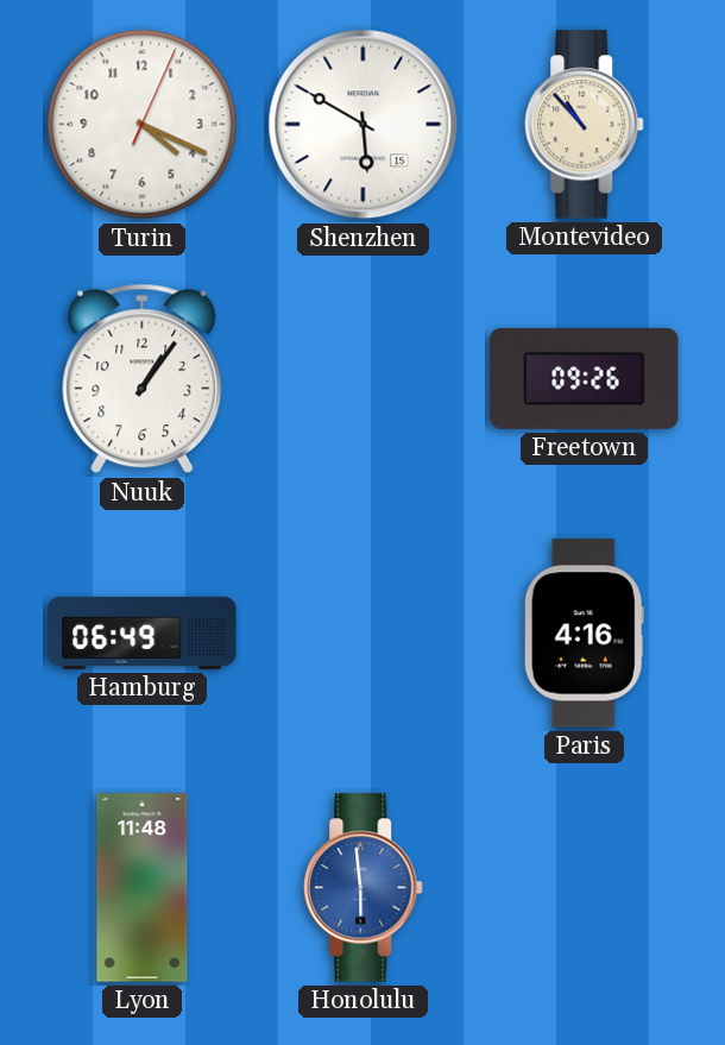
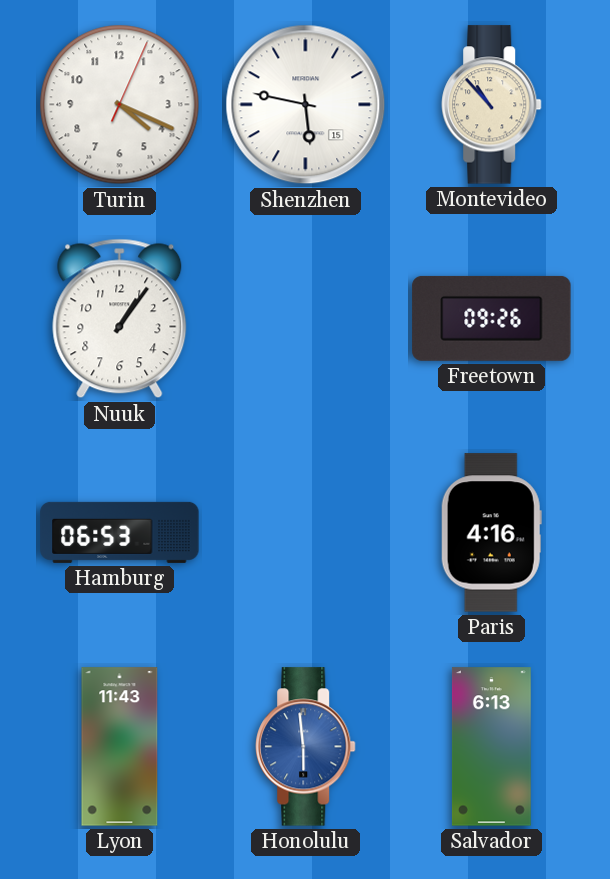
Shenzhen: 5:50 -> 5:47
Hamburg: 06:49 -> 06:53
Lyon: 11:48 -> 11:43
Salvador: none -> 6:13
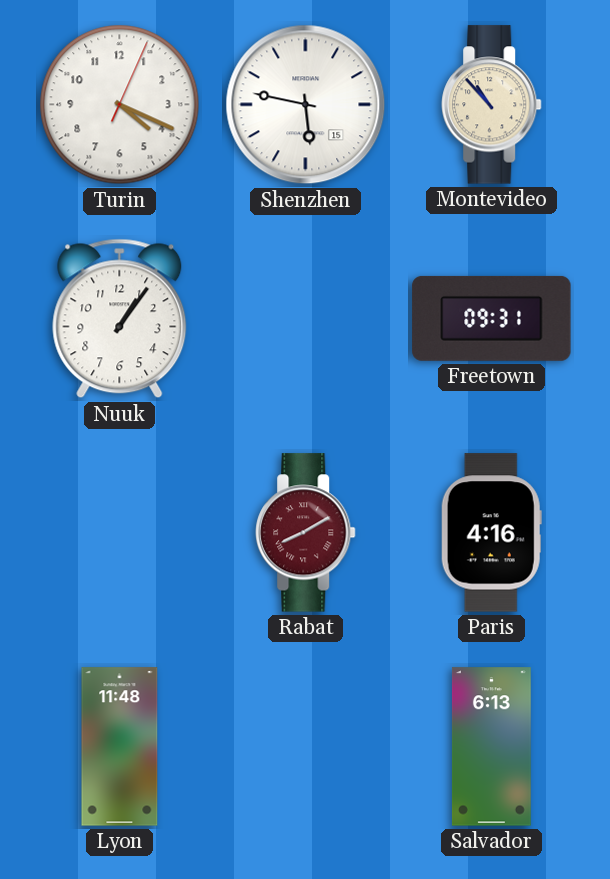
Freetown: 09:26 -> 09:31
Hamburg: 06:53 -> none
Rabat: none -> 8:10
Lyon: 11:43 -> 11:48
Honolulu: 5:59 -> none
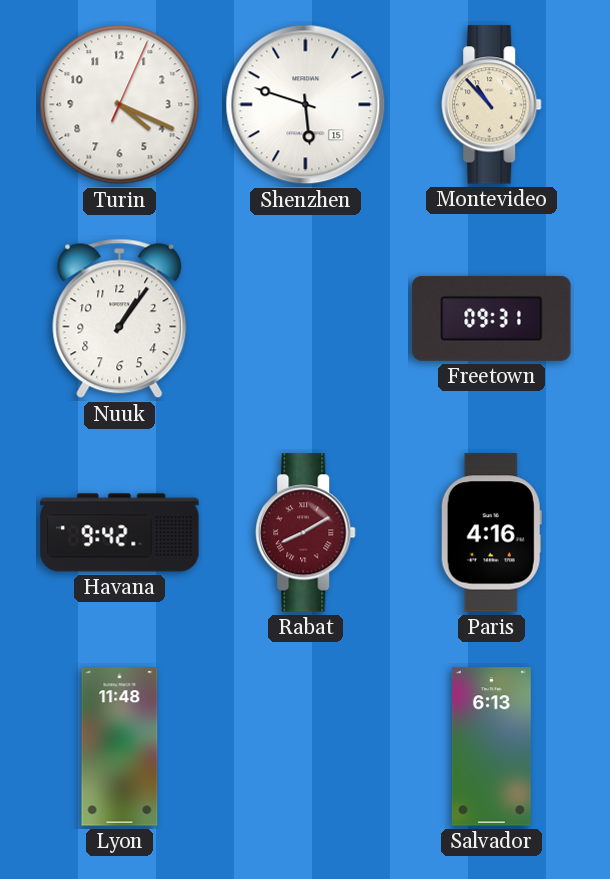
Shenzhen: 5:47 -> 5:48
Havana: none -> 9:42
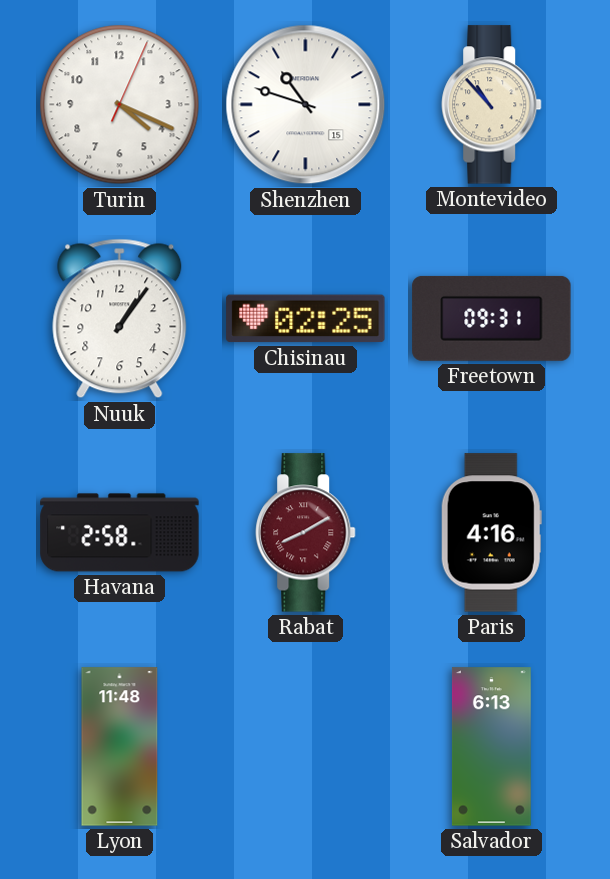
Shenzhen: 5:48 -> 10:48
Chisinau: none -> 02:25
Havana: 9:42 -> 2:58
